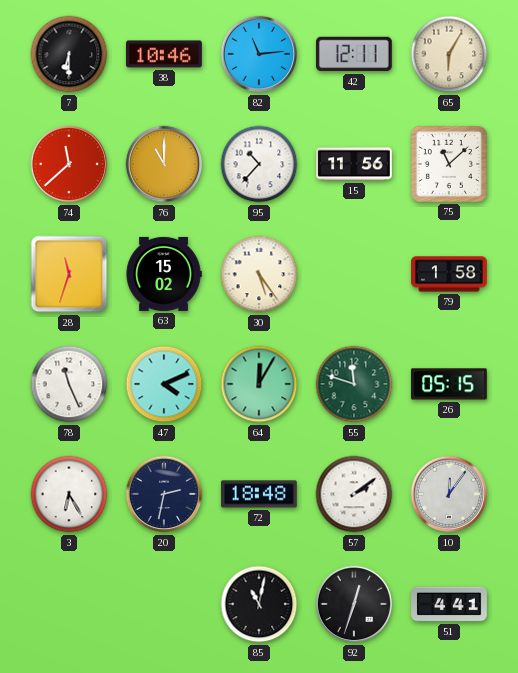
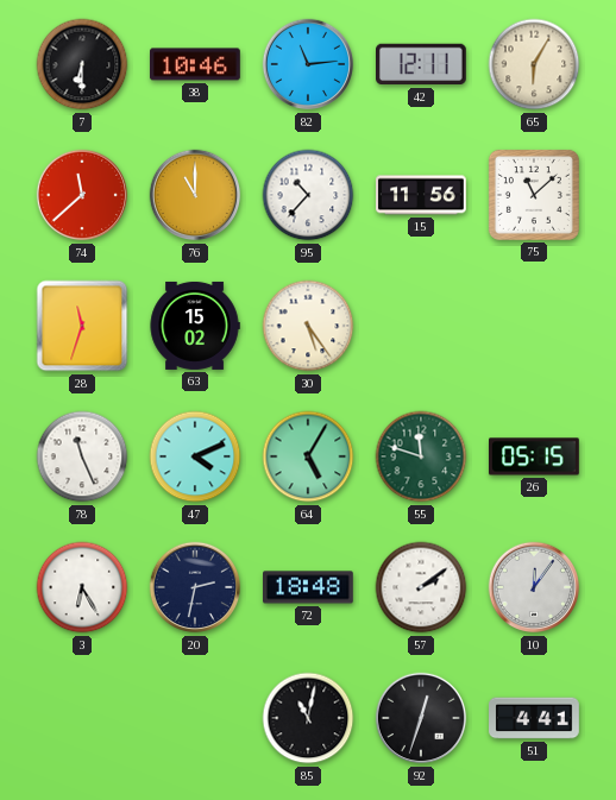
79: 1:58 -> none
64: 12:05 -> 5:05
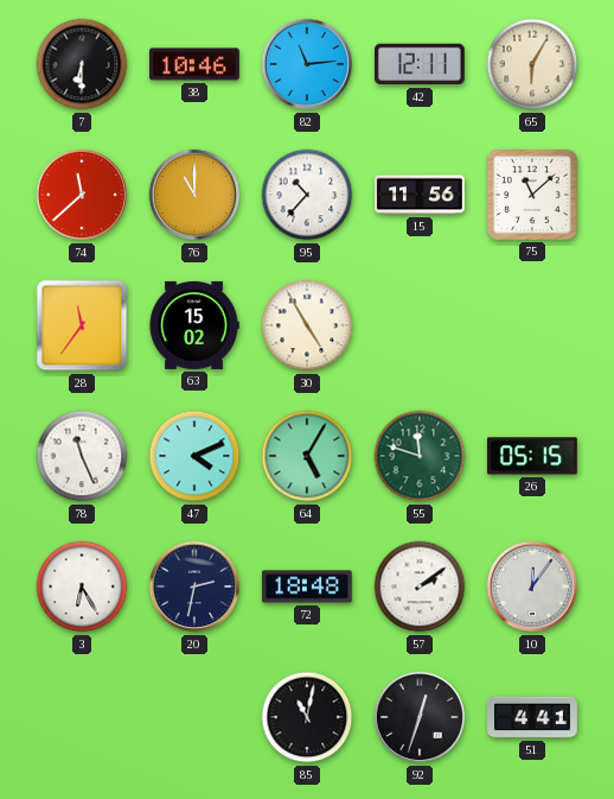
28: 11:33 -> 11:36
30: 5:24 -> 4:55
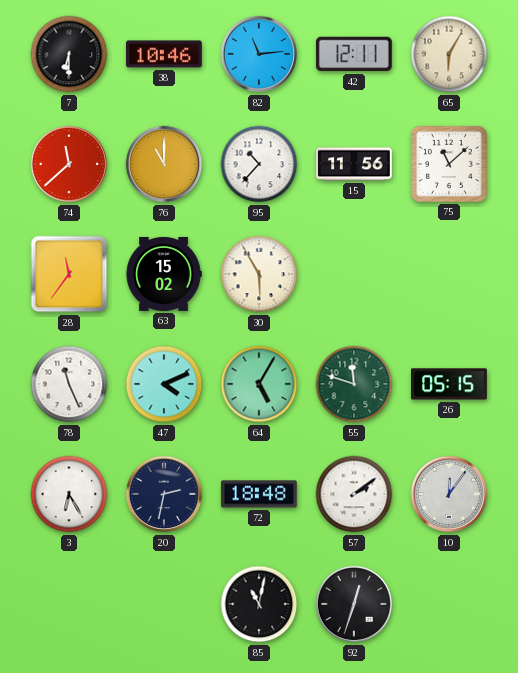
30: 4:55 -> 5:55
51: 4:41 -> none
